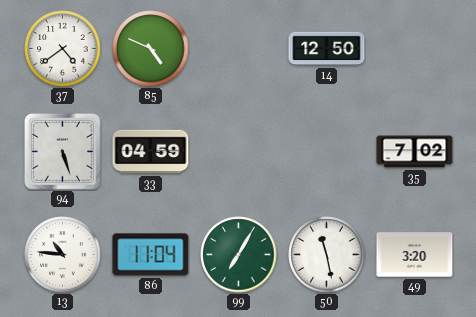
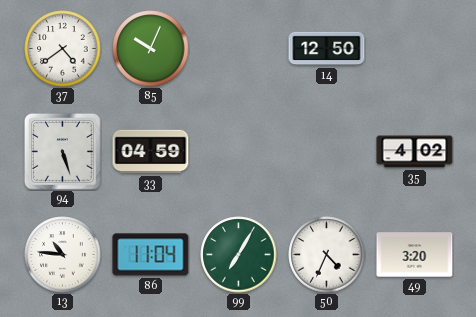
85: 4:49 -> 10:04
35: 7:02 -> 4:02
50: 11:28 -> 4:34
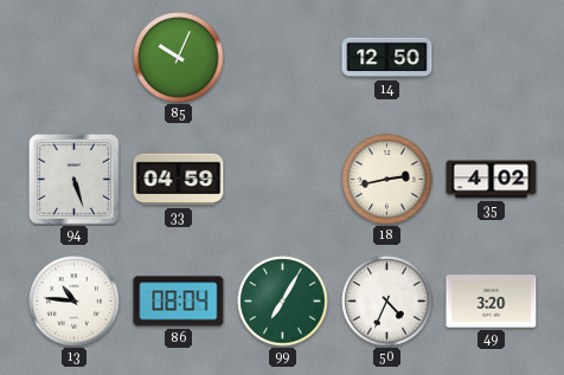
37: 4:39 -> none
18: none -> 2:43
86: 11:04 -> 08:04
